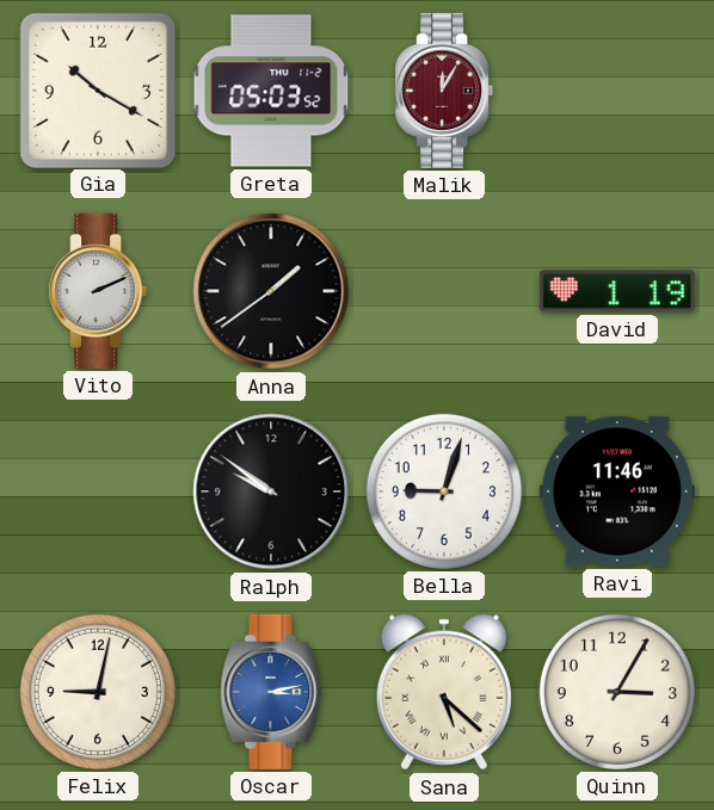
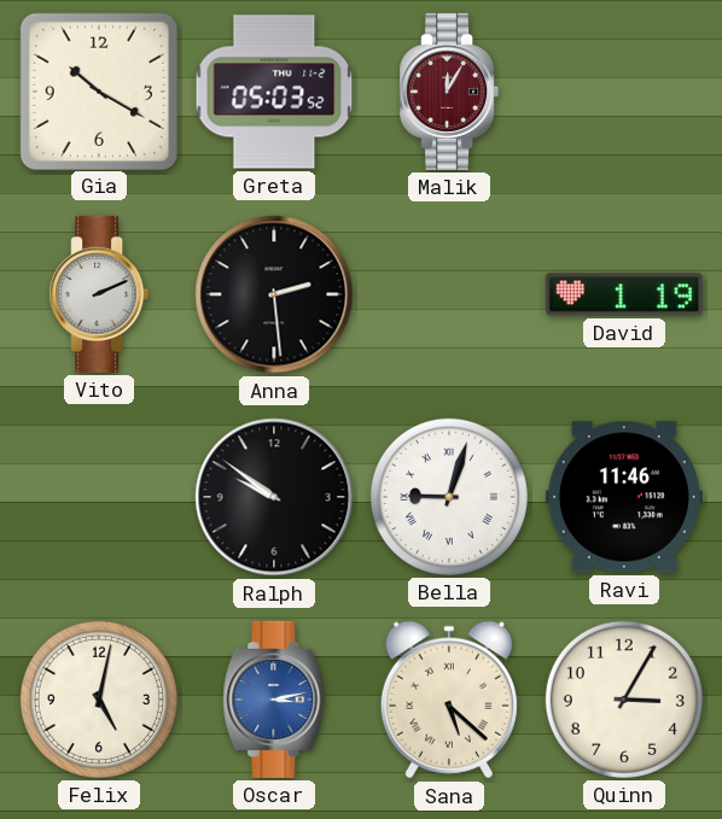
Anna: 1:39 -> 2:29
Bella numerals: Arabic -> Roman
Felix: 9:02 -> 5:02
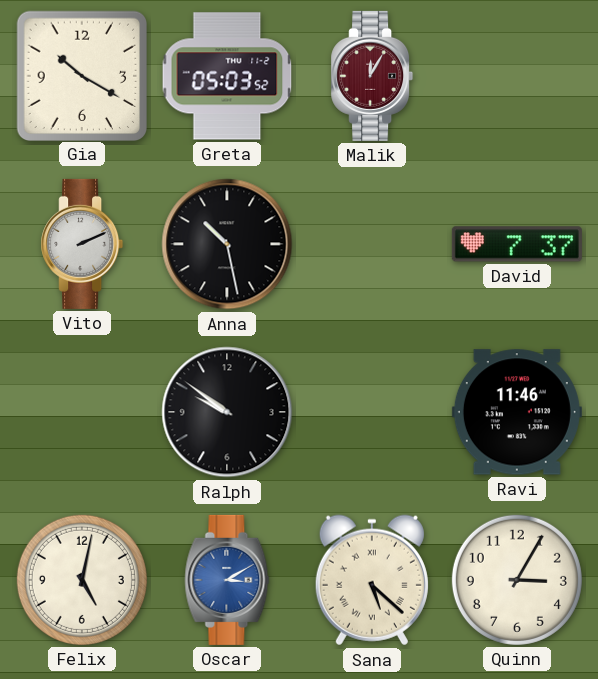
Anna: 2:29 -> 10:28
David: 1:19 -> 7:37
Bella: 9:03 -> none
Oscar: 3:13 -> 3:10
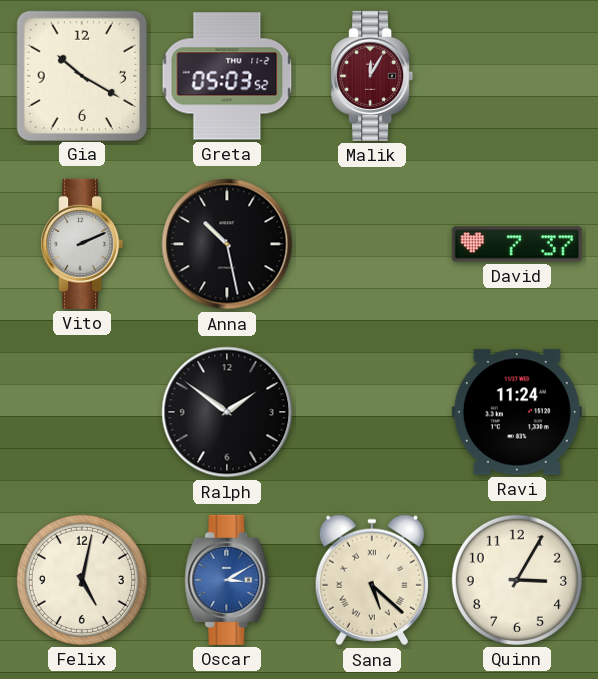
Ralph: 9:51 -> 1:51
Ravi: 11:46 -> 11:24
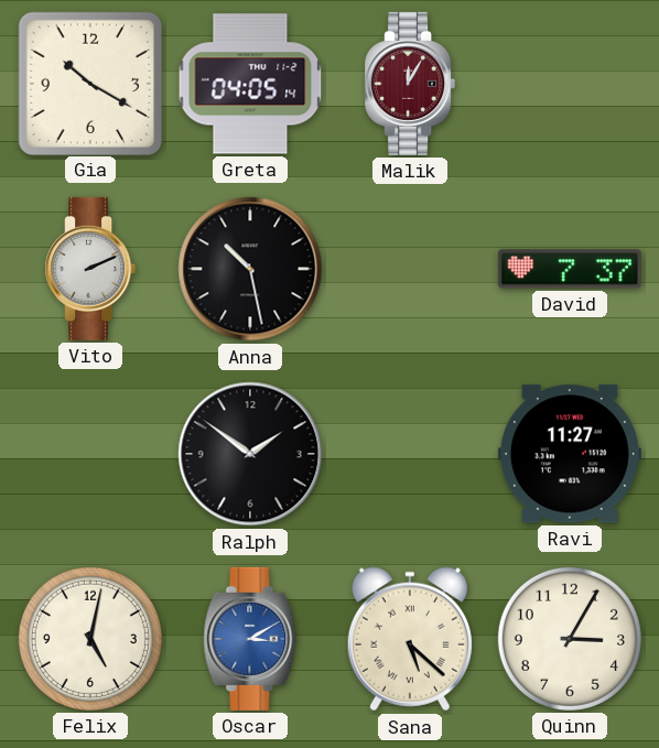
Greta: 05:03 -> 04:05
Ravi: 11:24 -> 11:27
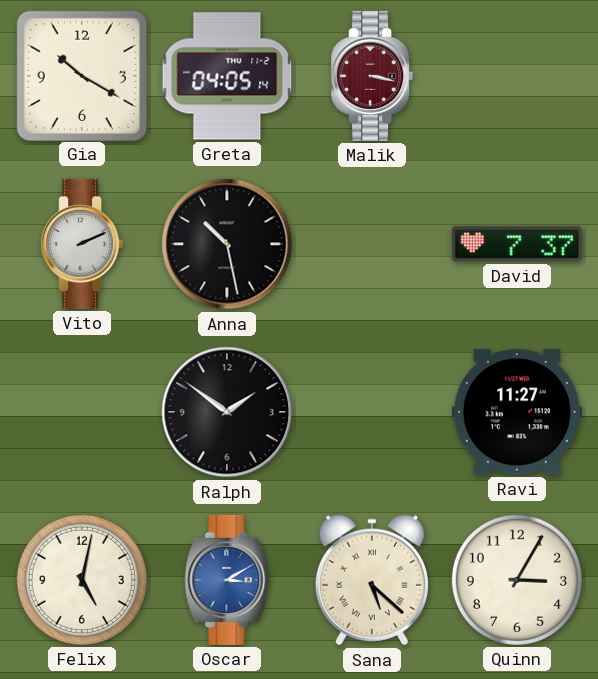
Malik: 12:05 -> 3:17
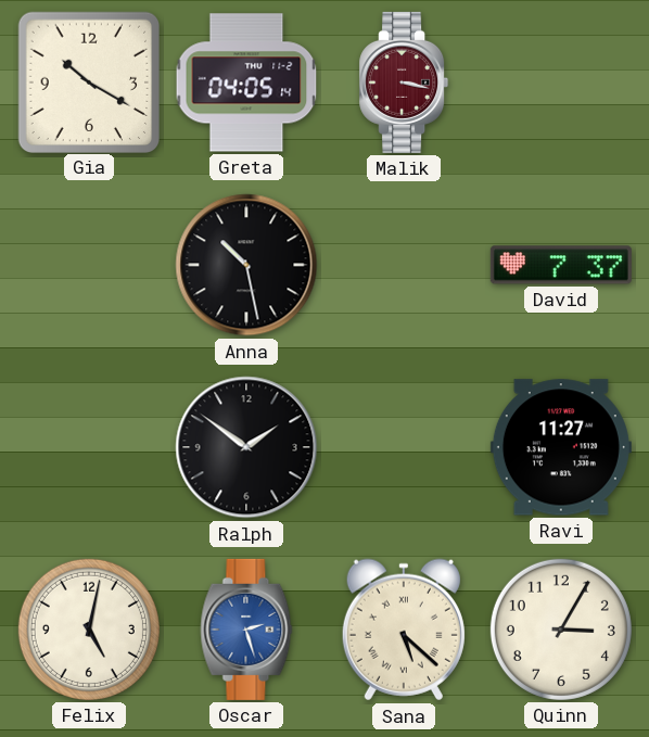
Vito: 2:11 -> none
Oscar: 3:10 -> 2:27
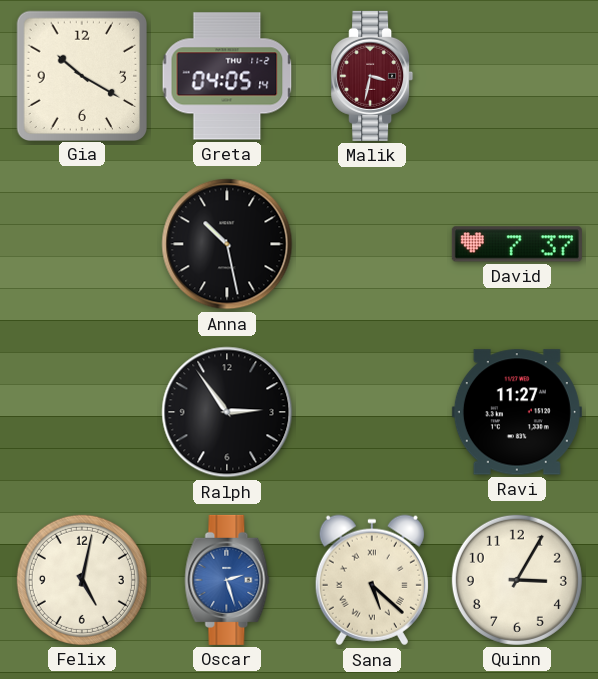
Malik: 3:17 -> 3:32
Ralph: 1:51 -> 2:54
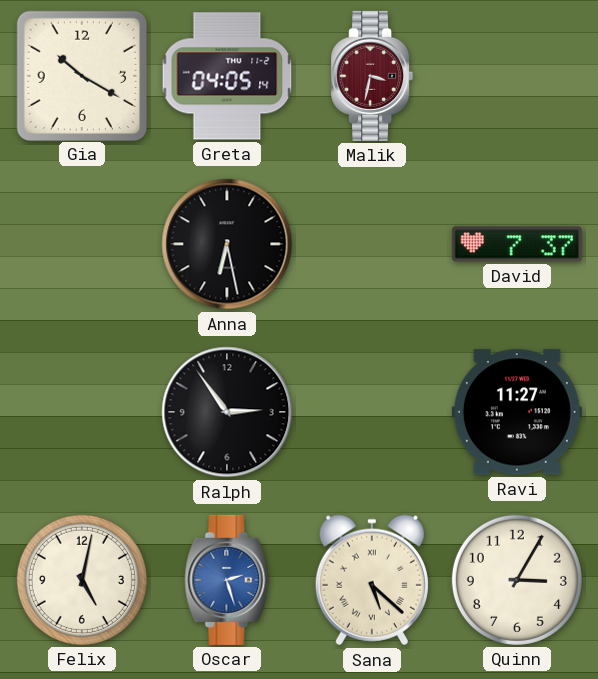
Anna: 10:28 -> 6:28
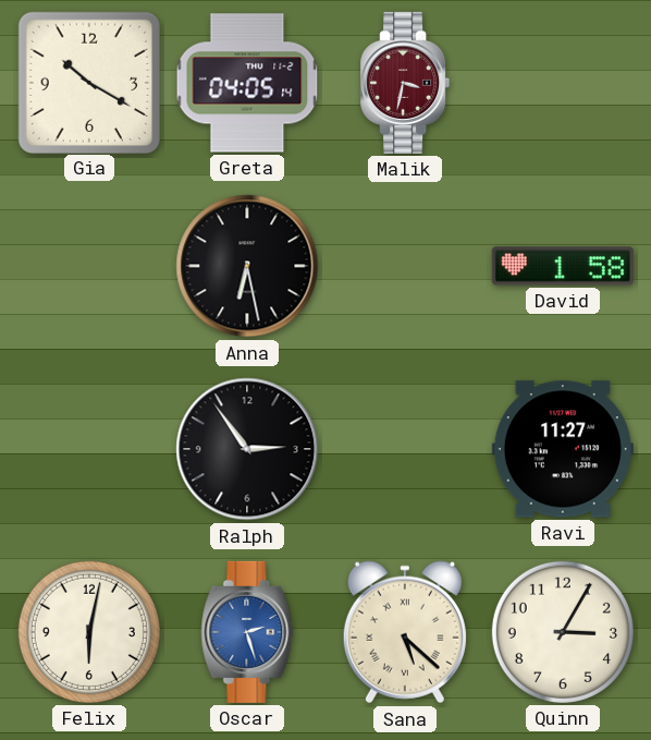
David: 7:37 -> 1:58
Felix: 5:02 -> 6:02
